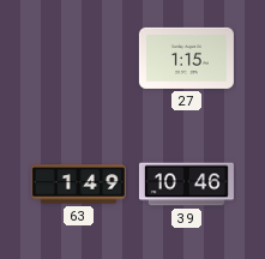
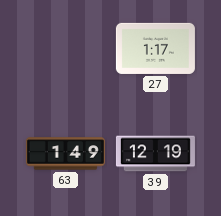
27: 1:15 -> 1:17
39: 10:46 -> 12:19
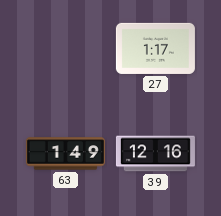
39: 12:19 -> 12:16
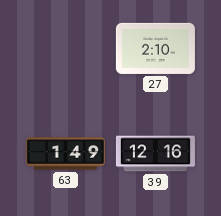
27: 1:17 -> 2:10
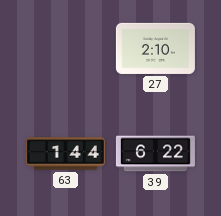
63: 1:49 -> 1:44
39: 12:16 -> 6:22
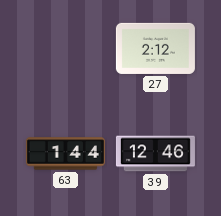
27: 2:10 -> 2:12
39: 6:22 -> 12:46
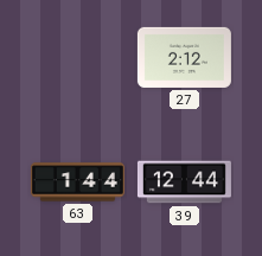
39: 12:46 -> 12:44
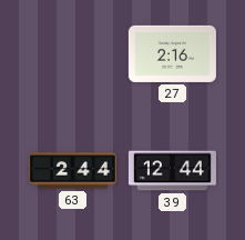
27: 2:12 -> 2:16
63: 1:44 -> 2:44
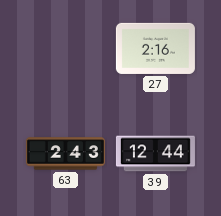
63: 2:44 -> 2:43
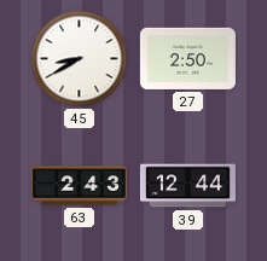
45: none -> 8:40
27: 2:16 -> 2:50
